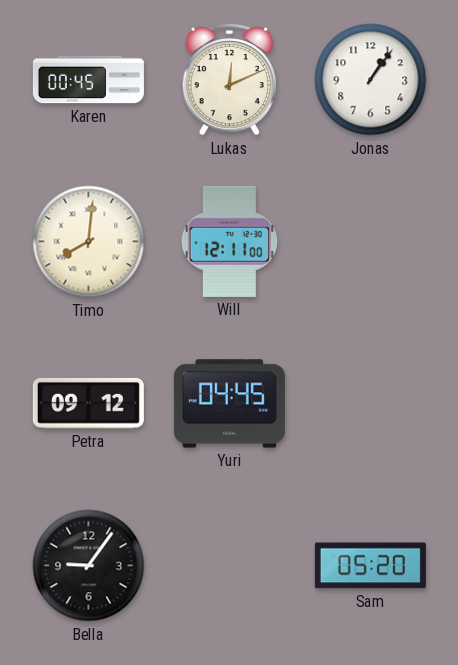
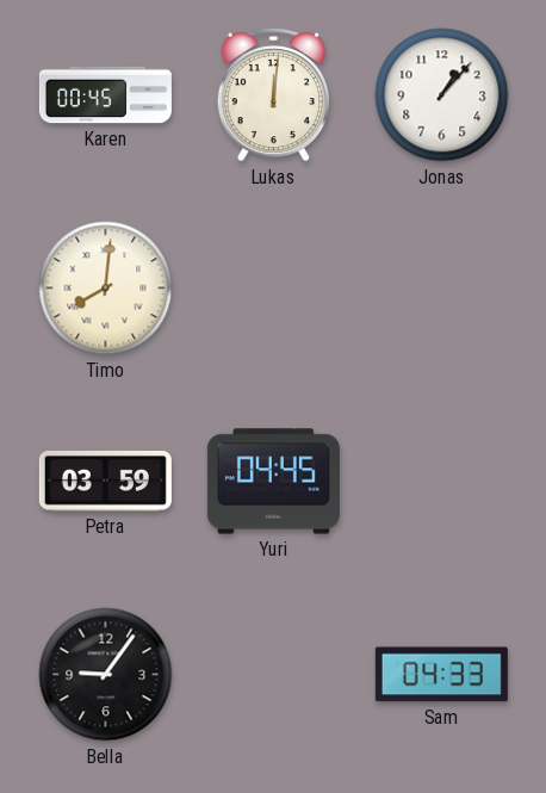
Lukas: 12:11 -> 12:01
Jonas: 1:06 -> 1:07
Will: 12:11 -> none
Petra: 09:12 -> 03:59
Sam: 05:20 -> 04:33
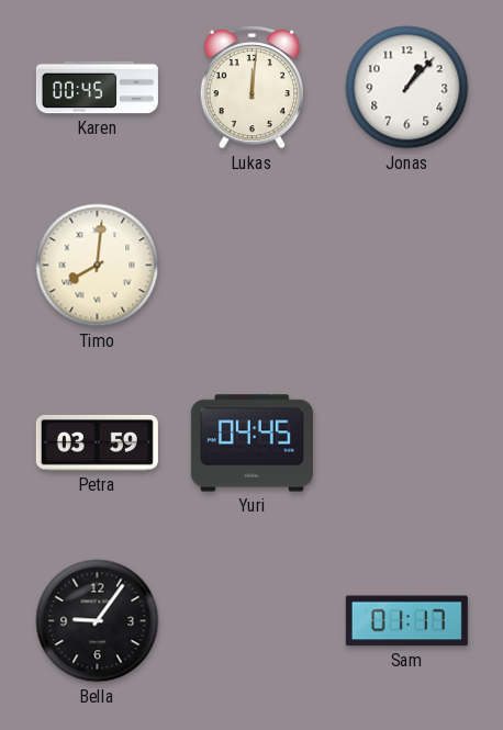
Sam: 04:33 -> 01:17
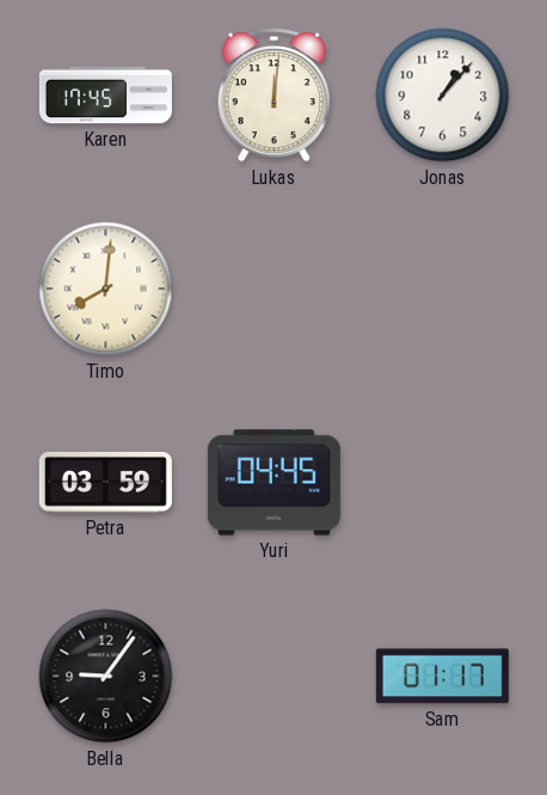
Karen: 00:45 -> 17:45
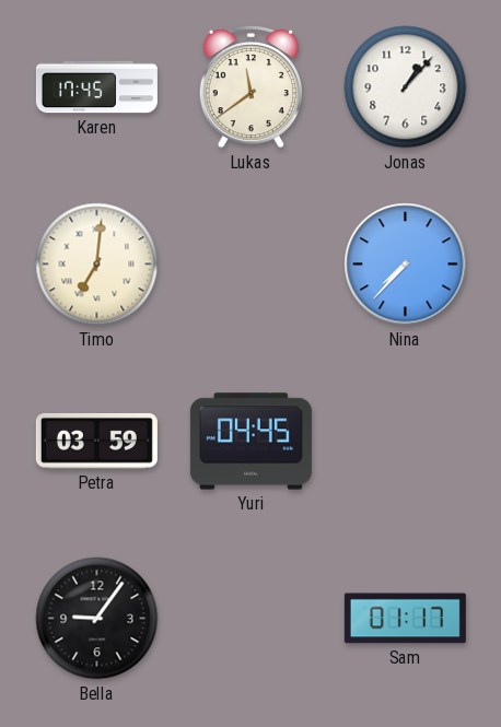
Lukas: 12:01 -> 11:39
Timo: 8:01 -> 7:01
Nina: none -> 7:37
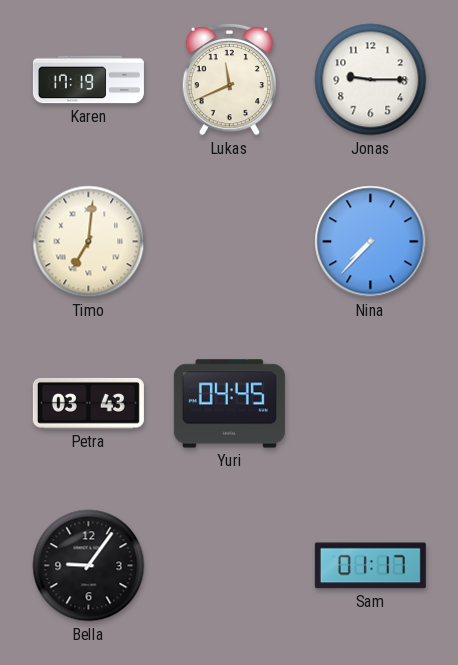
Karen: 17:45 -> 17:19
Lukas: 11:39 -> 11:41
Jonas: 1:07 -> 9:15
Petra: 03:59 -> 03:43
